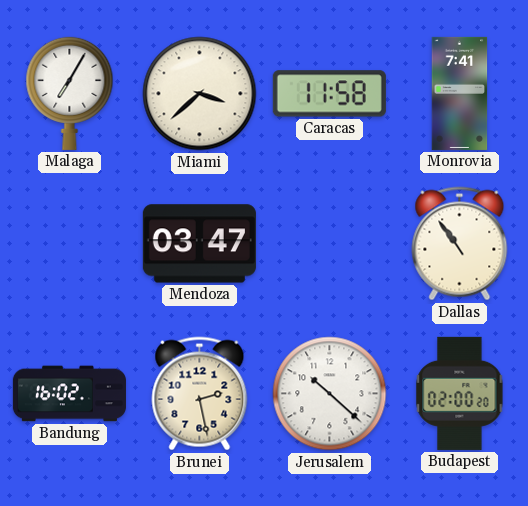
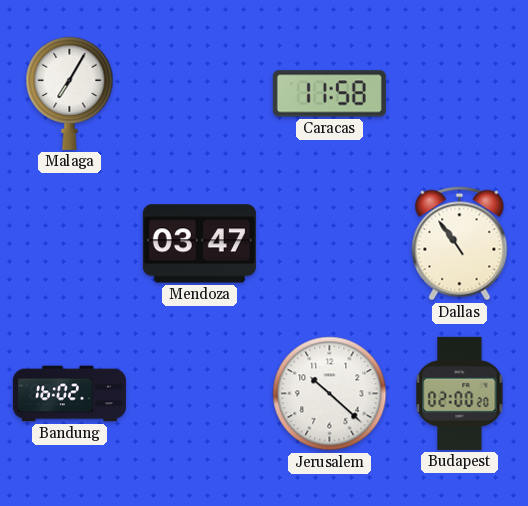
Miami: 3:38 -> none
Monrovia: 7:41 -> none
Brunei: 2:28 -> none
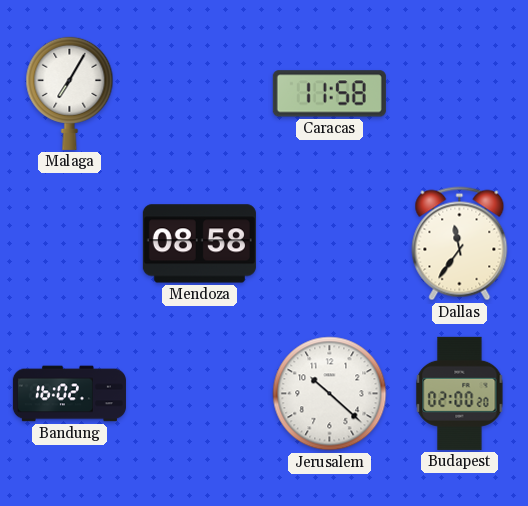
Mendoza: 03:47 -> 08:58
Dallas: 10:54 -> 11:36
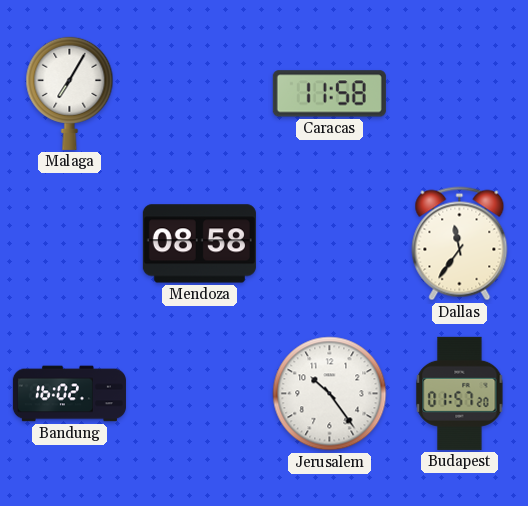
Jerusalem: 10:22 -> 10:24
Budapest: 02:00 -> 01:57
